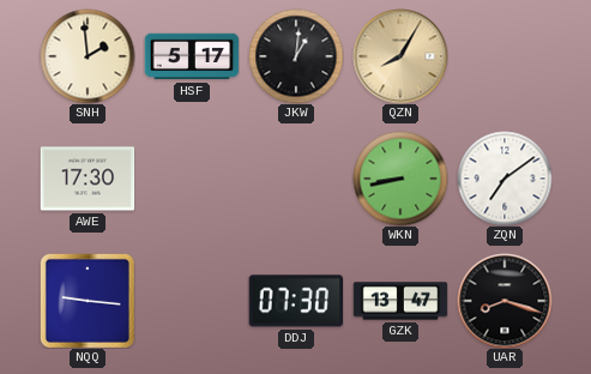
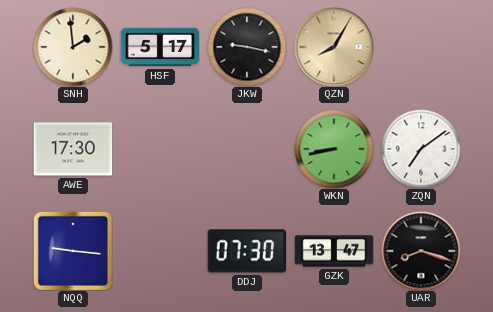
JKW: 1:01 -> 9:17
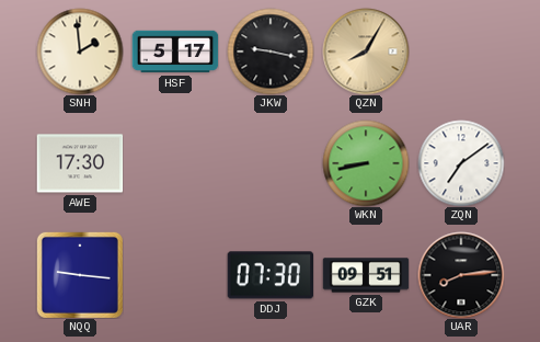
GZK: 13:47 -> 09:51
UAR: 8:18 -> 8:14
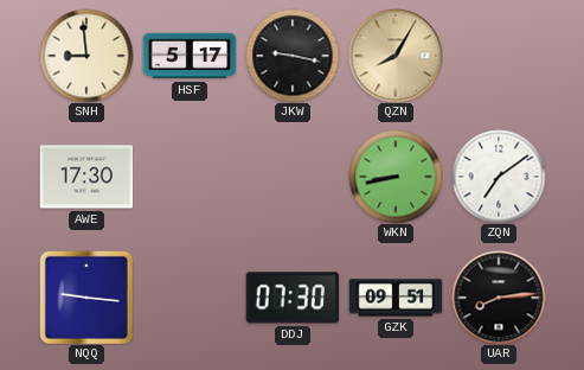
SNH: 1:59 -> 8:59
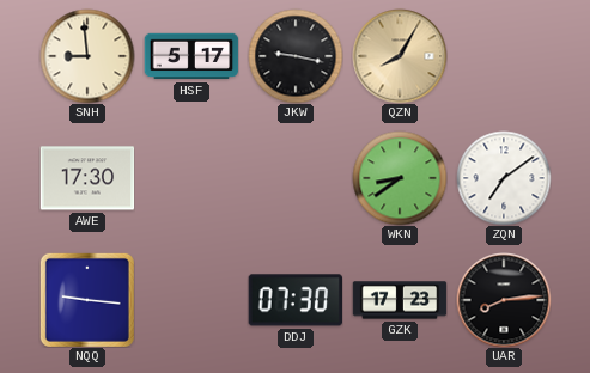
WKN: 8:43 -> 8:39
GZK: 09:51 -> 17:23
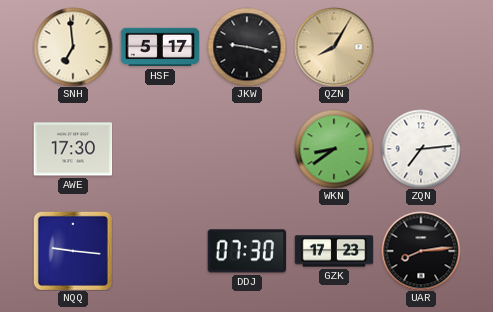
SNH: 8:59 -> 6:59
ZQN: 7:09 -> 7:14
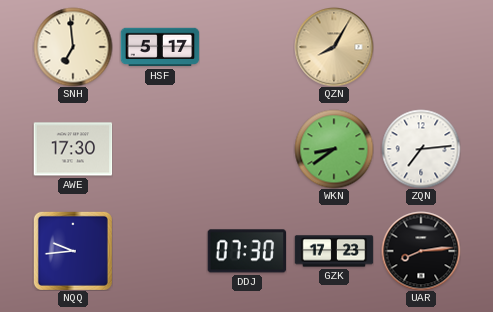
JKW: 9:17 -> none
NQQ: 9:16 -> 9:44
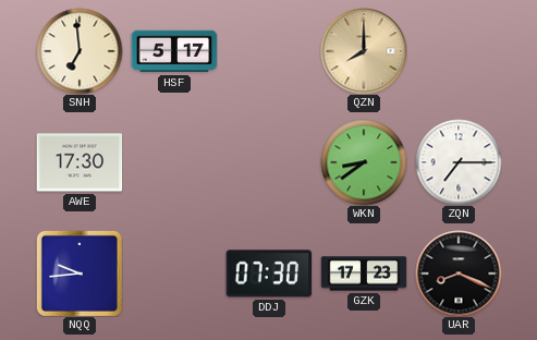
QZN: 8:05 -> 8:00
ZQN: 7:14 -> 7:15
UAR: 8:14 -> 8:19
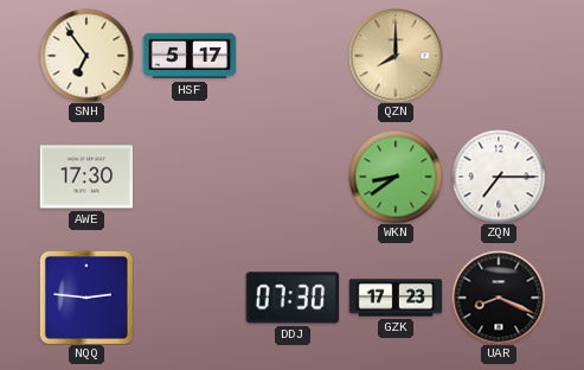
SNH: 6:59 -> 6:54
NQQ: 9:44 -> 2:46
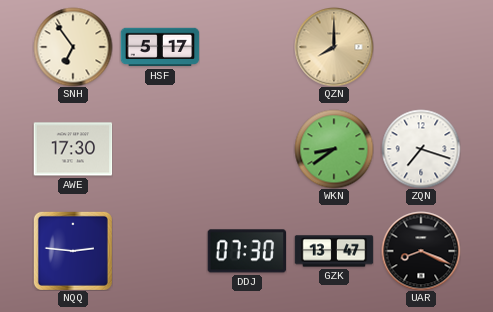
ZQN: 7:15 -> 7:18
GZK: 17:23 -> 13:47
